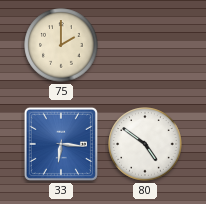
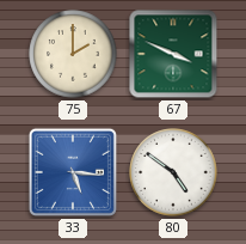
67: none -> 3:49
33: 6:16 -> 5:16
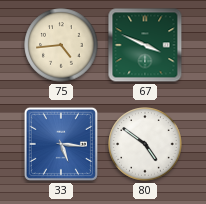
75: 2:00 -> 4:44
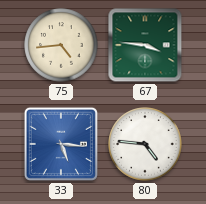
67: 3:49 -> 3:46
80: 4:51 -> 4:46
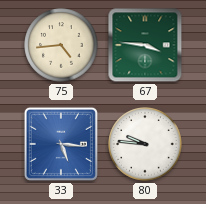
80: 4:46 -> 9:46
